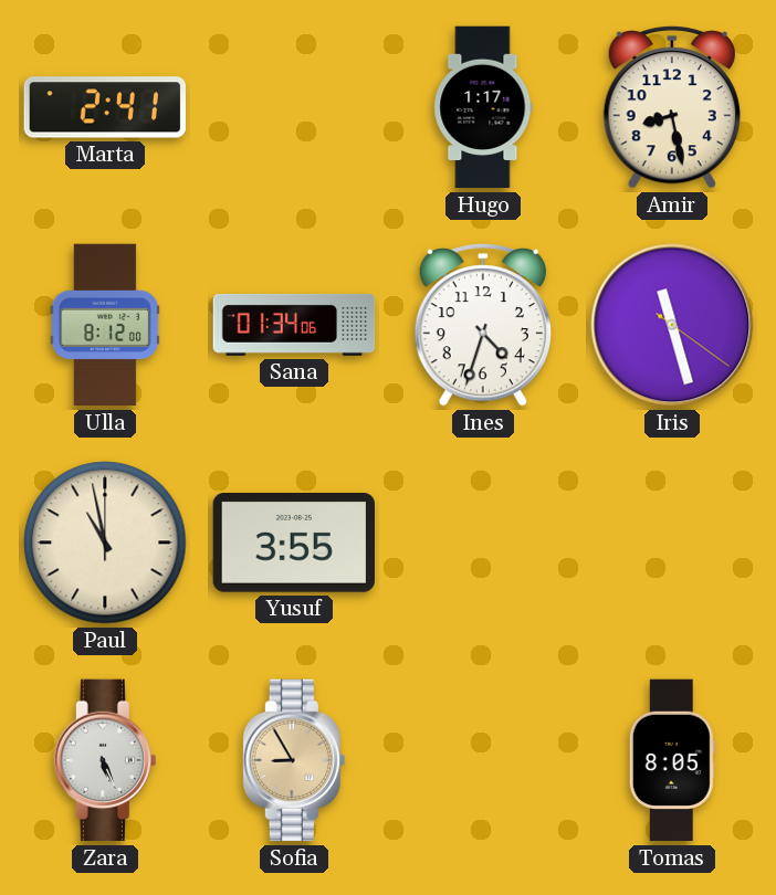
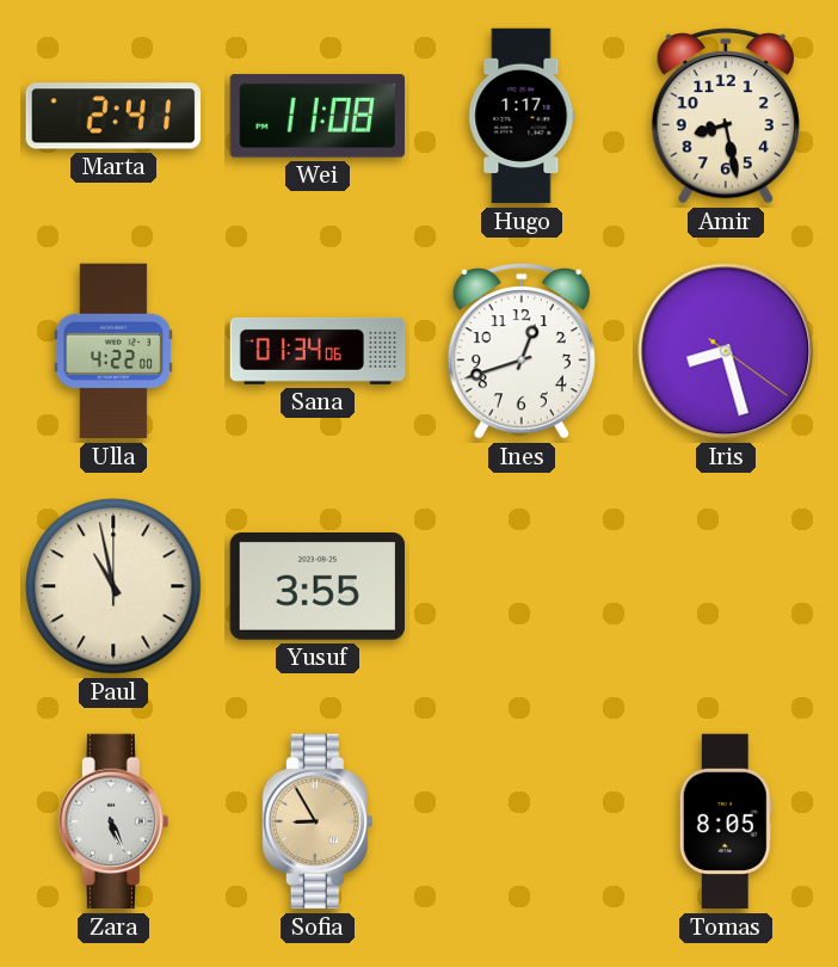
Wei: none -> 11:08
Ulla: 8:12 -> 4:22
Ines: 4:33 -> 12:42
Iris: 11:27 -> 8:27
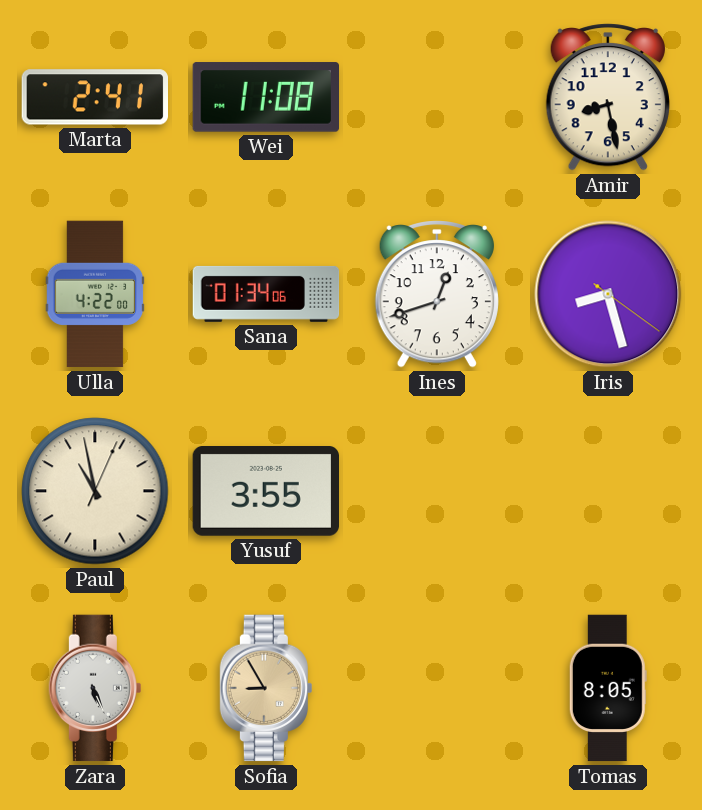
Hugo: 1:17 -> none
Paul: 10:58:00 -> 10:58:04
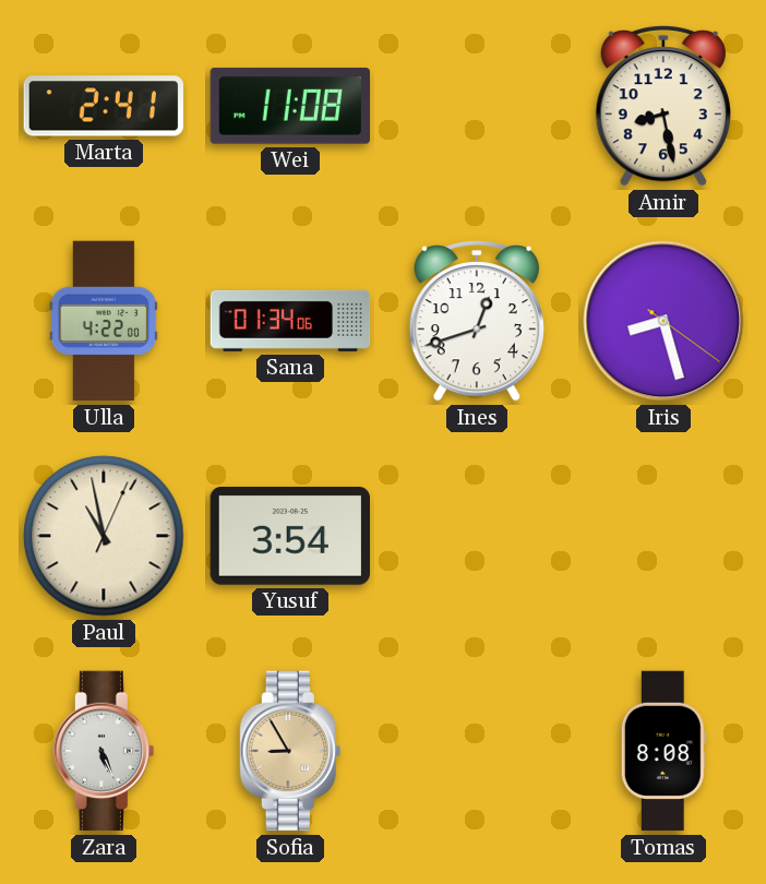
Yusuf: 3:55 -> 3:54
Tomas: 8:05 -> 8:08
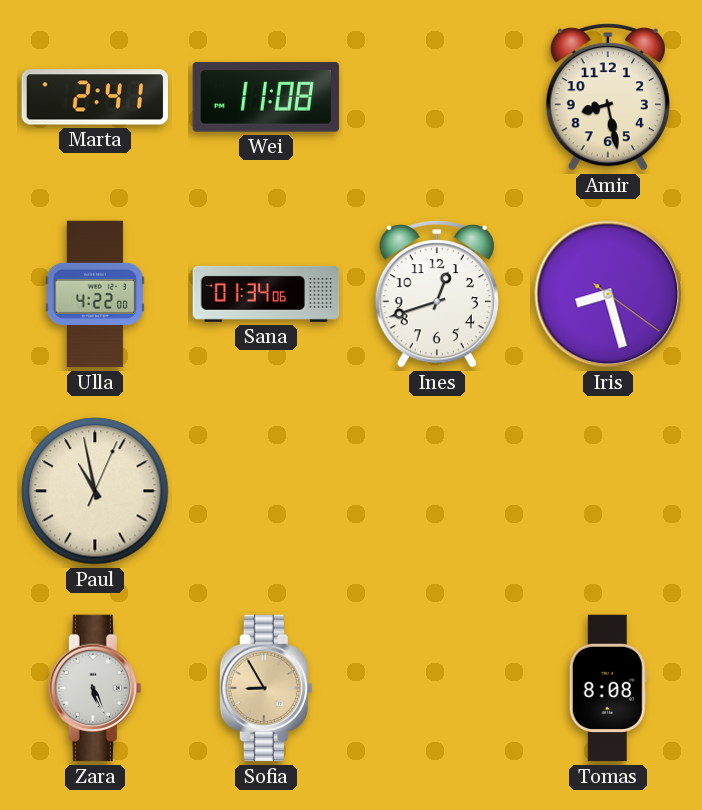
Yusuf: 3:54 -> none
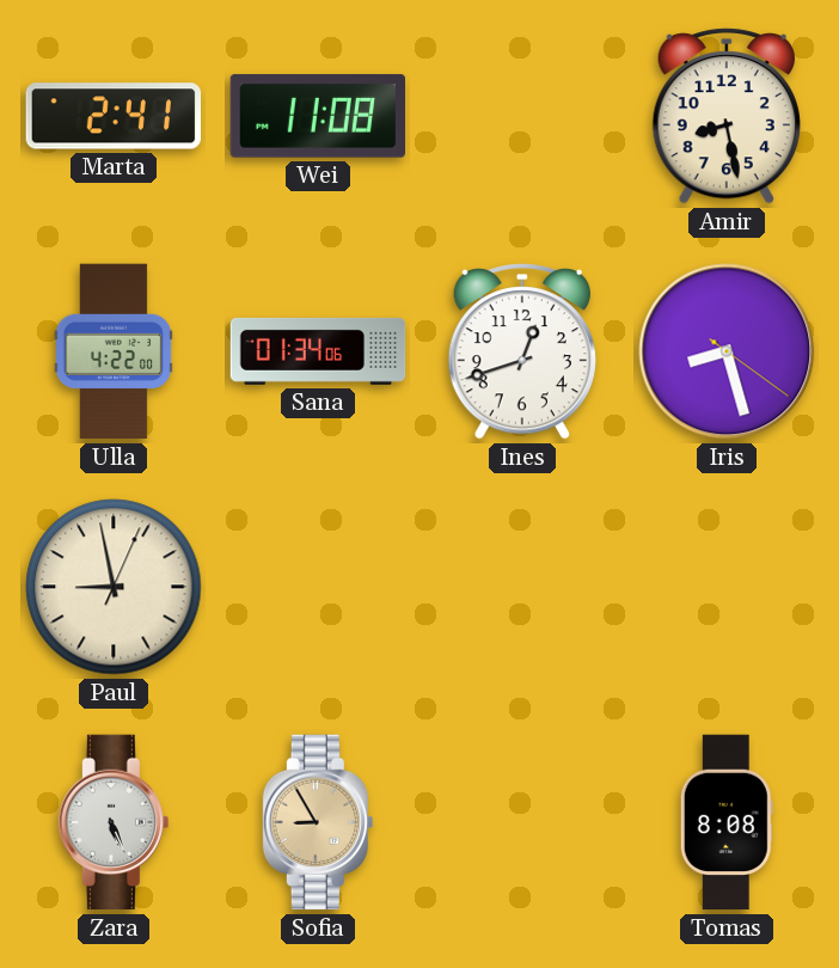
Paul: 10:58 -> 8:58
